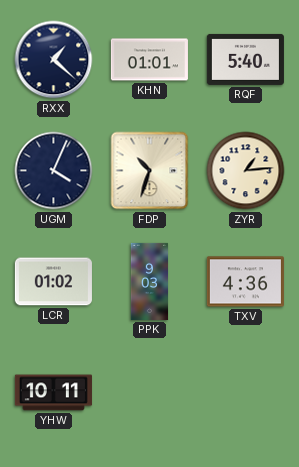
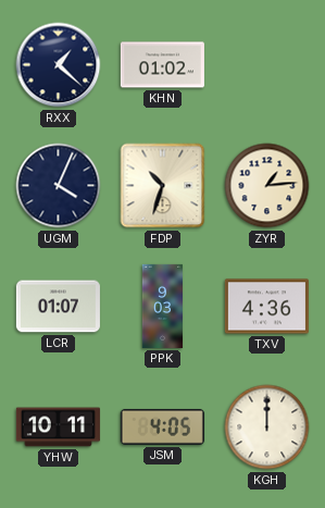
KHN: 01:01 -> 01:02
RQF: 5:40 -> none
LCR: 01:02 -> 01:07
JSM: none -> 4:05
KGH: none -> 12:00
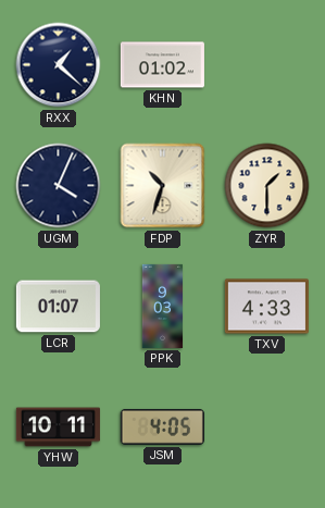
ZYR: 1:14 -> 1:30
TXV: 4:36 -> 4:33
KGH: 12:00 -> none
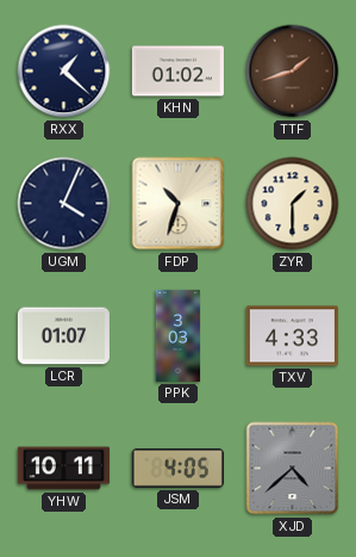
TTF: none -> 1:42
PPK: 9:03 -> 3:03
XJD: none -> 4:38
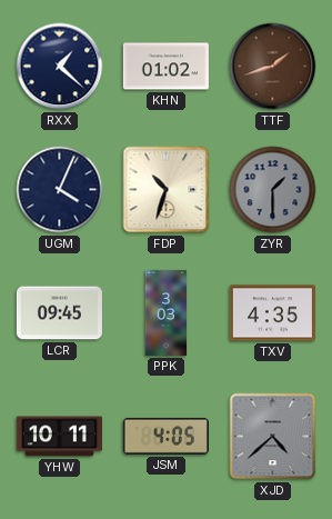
ZYR dial: cream -> grey
LCR: 01:07 -> 09:45
TXV: 4:33 -> 4:35
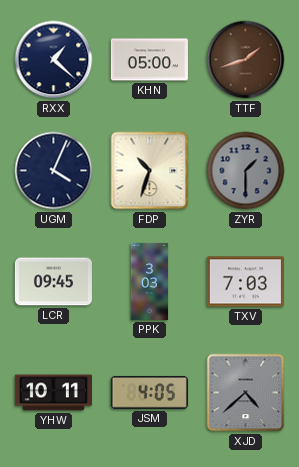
KHN: 01:02 -> 05:00
TXV: 4:35 -> 7:03
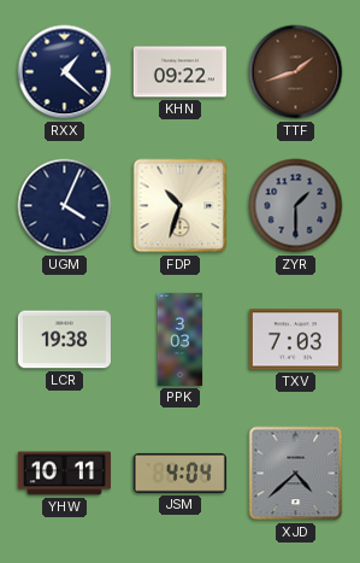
KHN: 05:00 -> 09:22
LCR: 09:45 -> 19:38
JSM: 4:05 -> 4:04
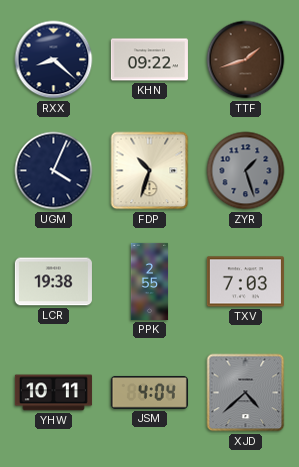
RXX: 1:22 -> 8:22
ZYR: 1:30 -> 1:27
PPK: 3:03 -> 2:55
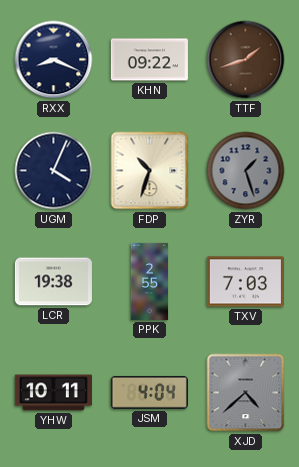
RXX: 8:22 -> 8:19
